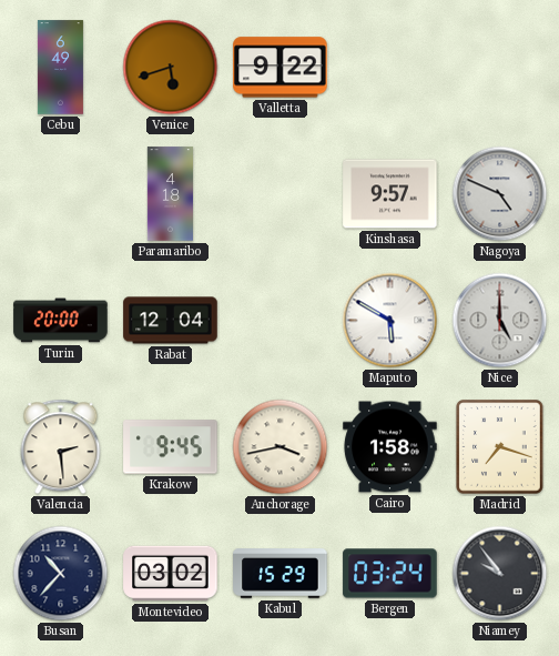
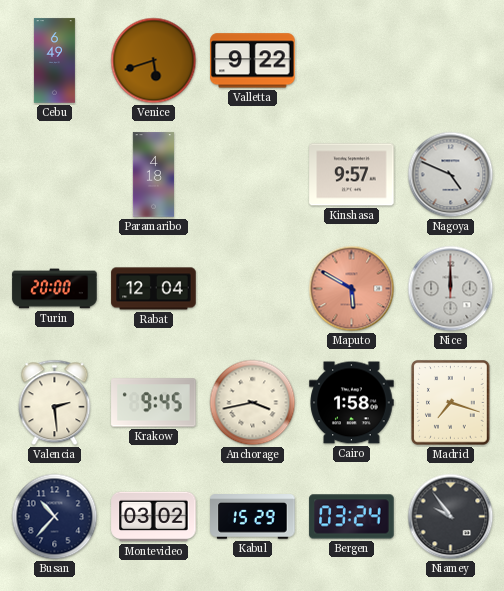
Maputo dial: white -> salmon
Nice: 5:00 -> 12:00
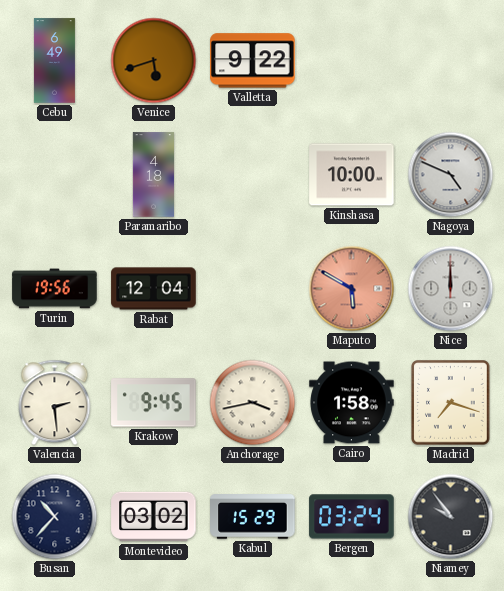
Kinshasa: 9:57 -> 10:00
Turin: 20:00 -> 19:56
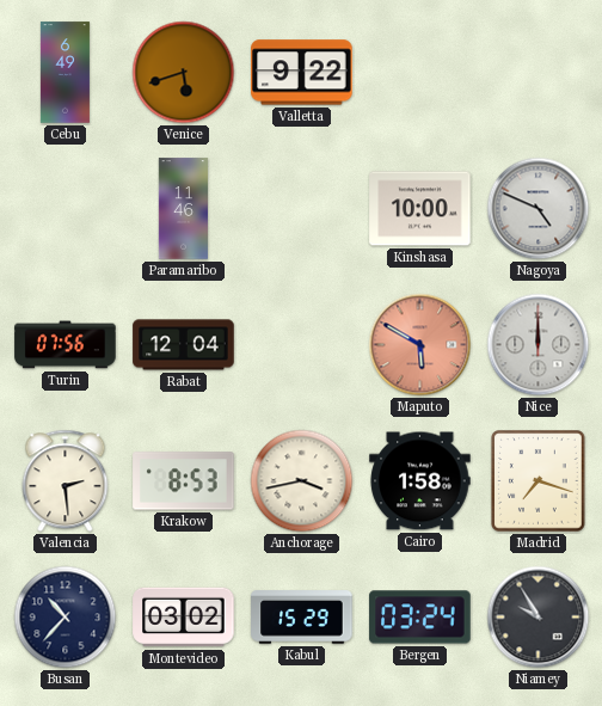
Paramaribo: 4:18 -> 11:46
Turin: 19:56 -> 07:56
Krakow: 9:45 -> 8:53
Niamey: 9:54 -> 9:55
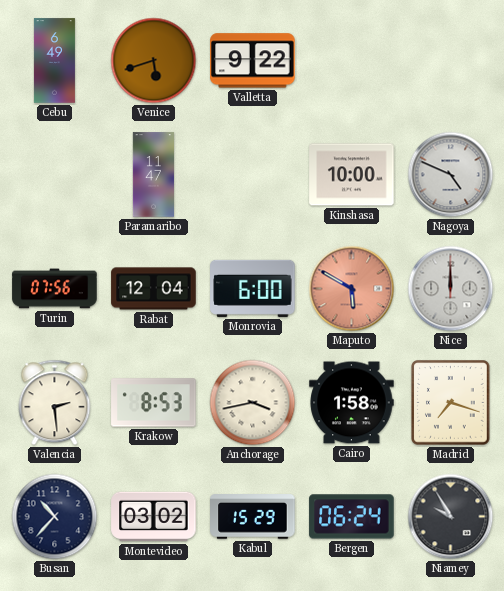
Paramaribo: 11:46 -> 11:47
Monrovia: none -> 6:00
Bergen: 03:24 -> 06:24
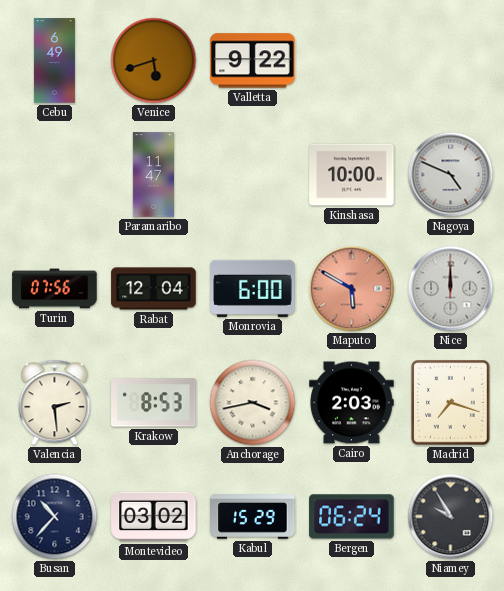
Cairo: 1:58 -> 2:03
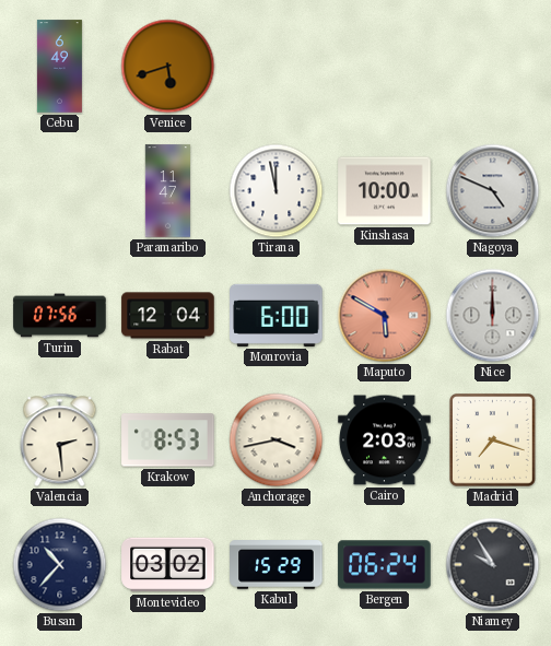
Valletta: 9:22 -> none
Tirana: none -> 11:58
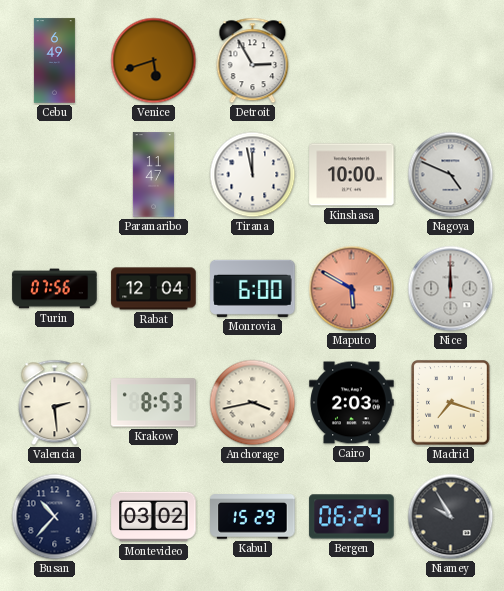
Detroit: none -> 2:55
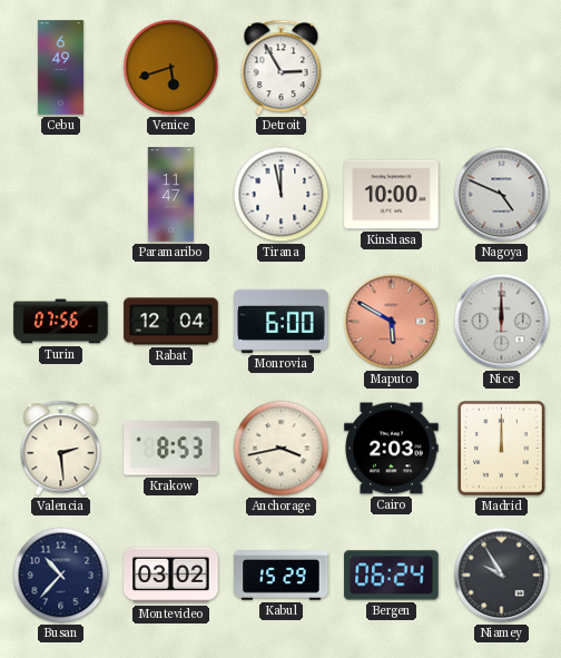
Madrid: 7:18 -> 12:00
